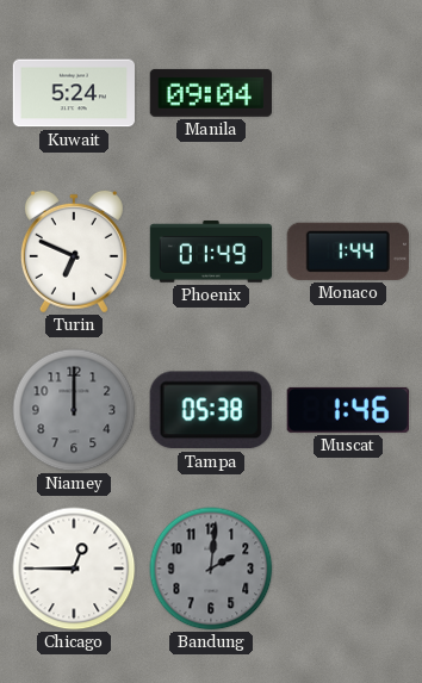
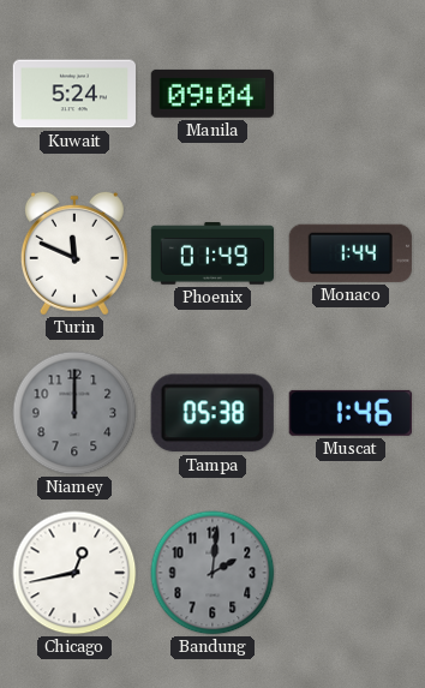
Turin: 6:49 -> 11:49
Chicago: 12:45 -> 12:43
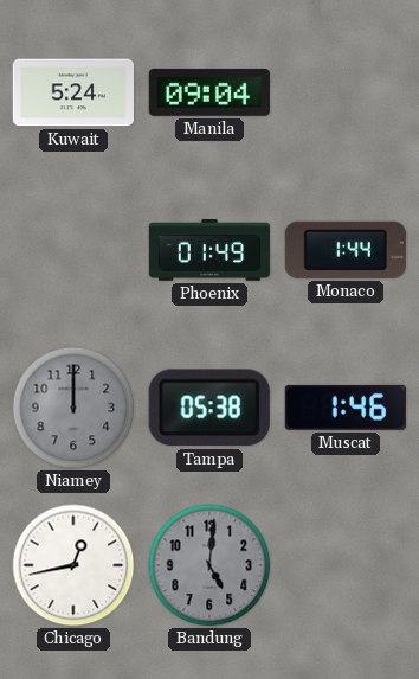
Turin: 11:49 -> none
Bandung: 2:01 -> 5:01
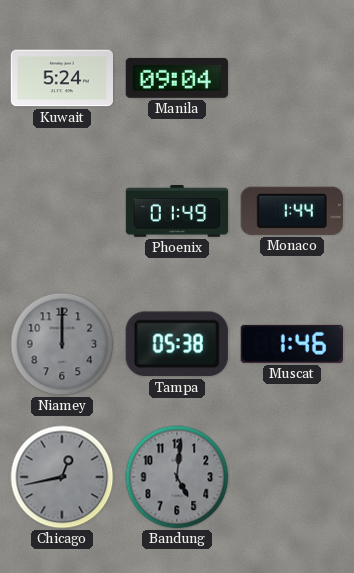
Chicago dial: white -> grey
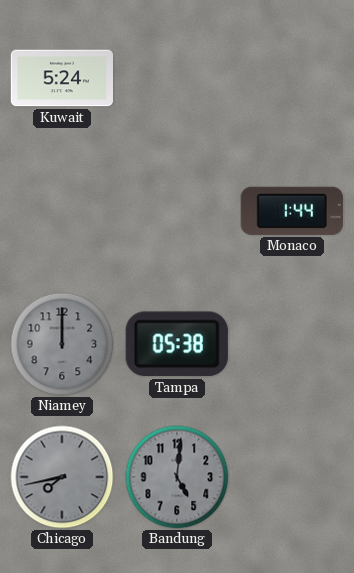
Manila: 09:04 -> none
Phoenix: 01:49 -> none
Muscat: 1:46 -> none
Chicago: 12:43 -> 7:43
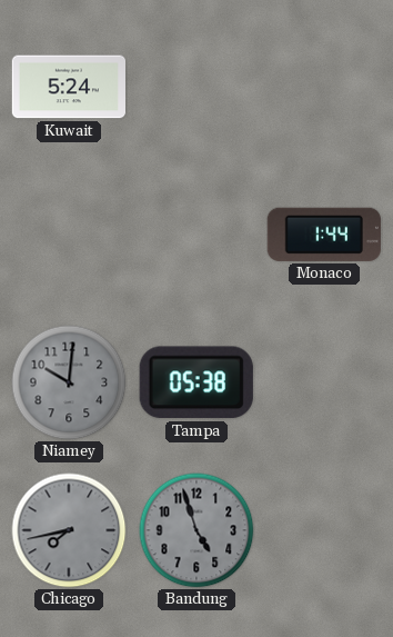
Niamey: 12:00 -> 10:01
Bandung: 5:01 -> 4:57
